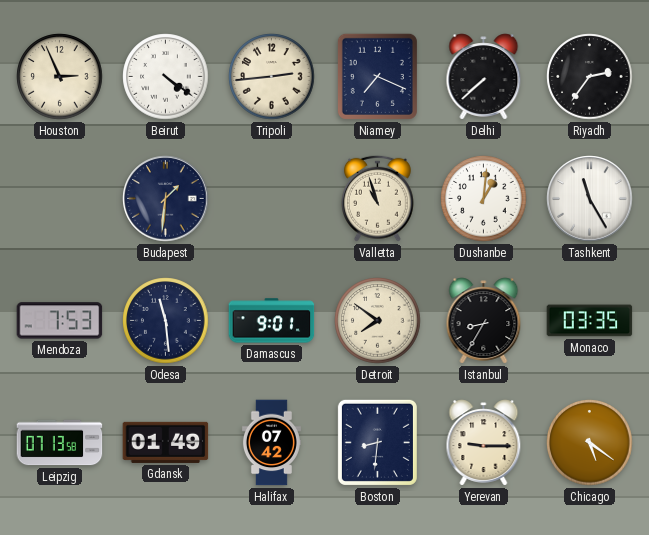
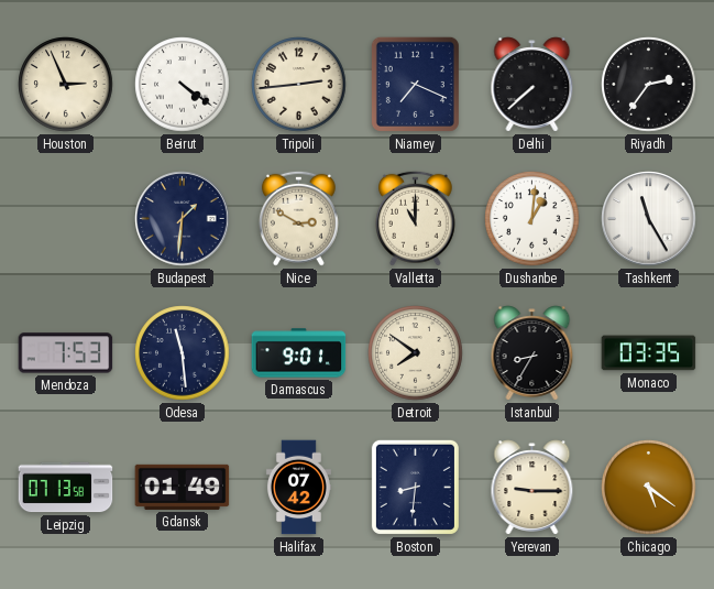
Nice: none -> 2:50
Valletta: 10:57 -> 11:00
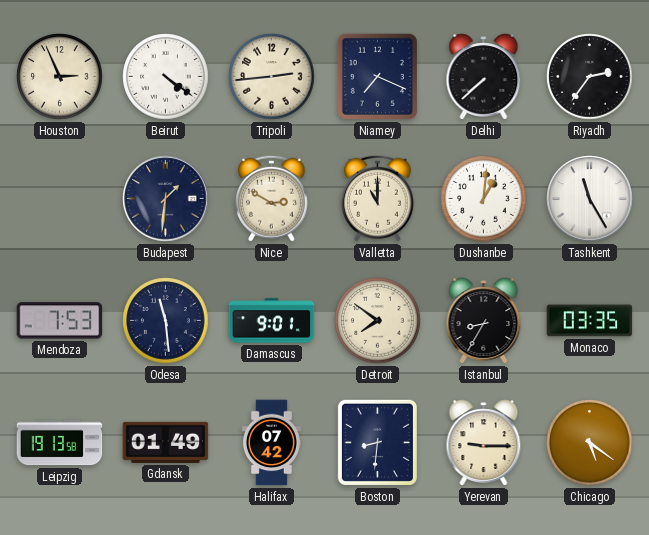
Leipzig: 07:13 -> 19:13
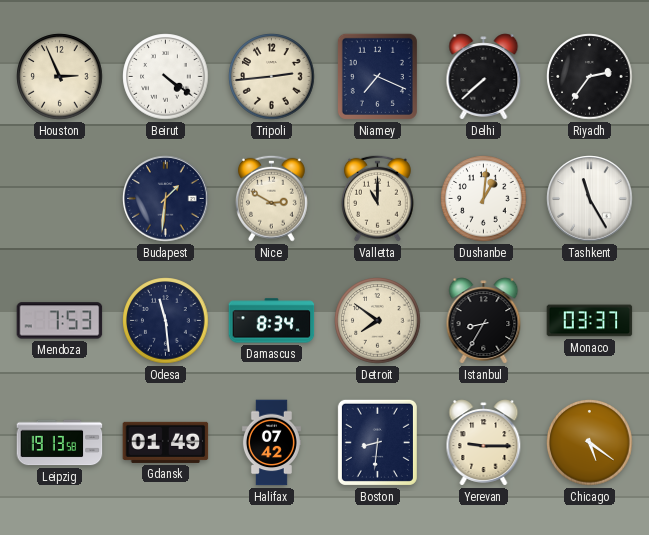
Damascus: 9:01 -> 8:34
Monaco: 03:35 -> 03:37
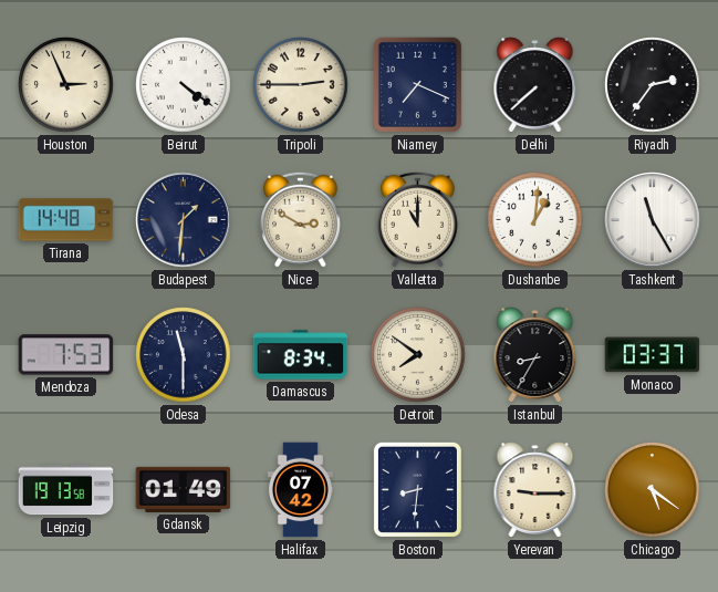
Tripoli: 2:44 -> 2:45
Tirana: none -> 14:48
Odesa: 11:29 -> 11:30
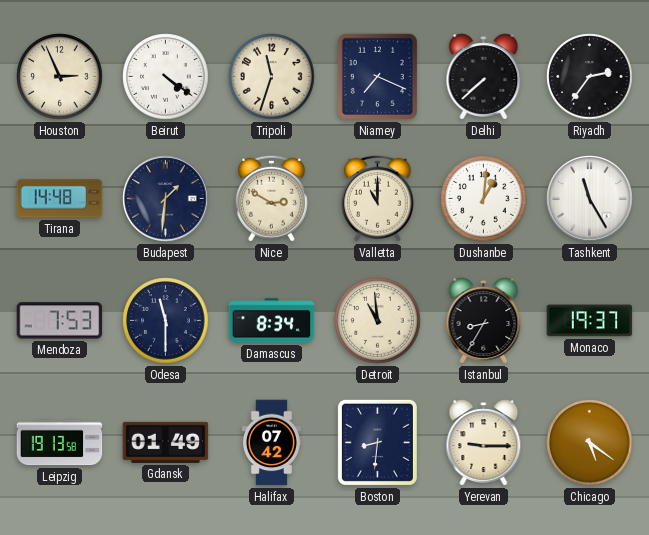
Tripoli: 2:45 -> 11:33
Detroit: 7:51 -> 10:59
Monaco: 03:37 -> 19:37
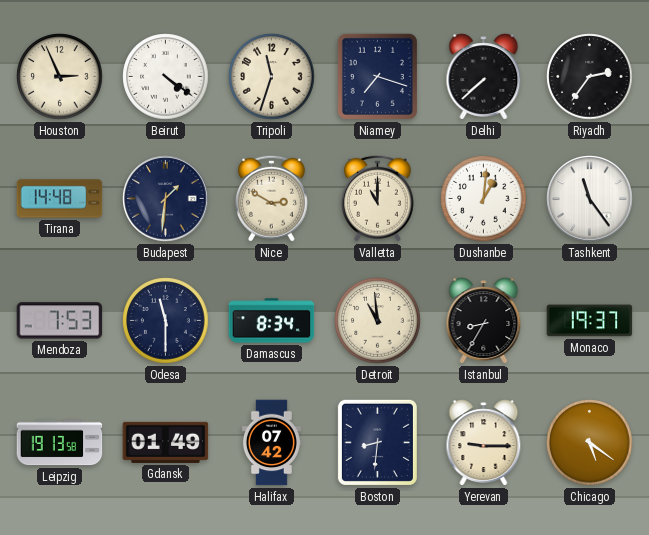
Niamey: 7:19 -> 7:18
Tashkent: 11:25 -> 11:24
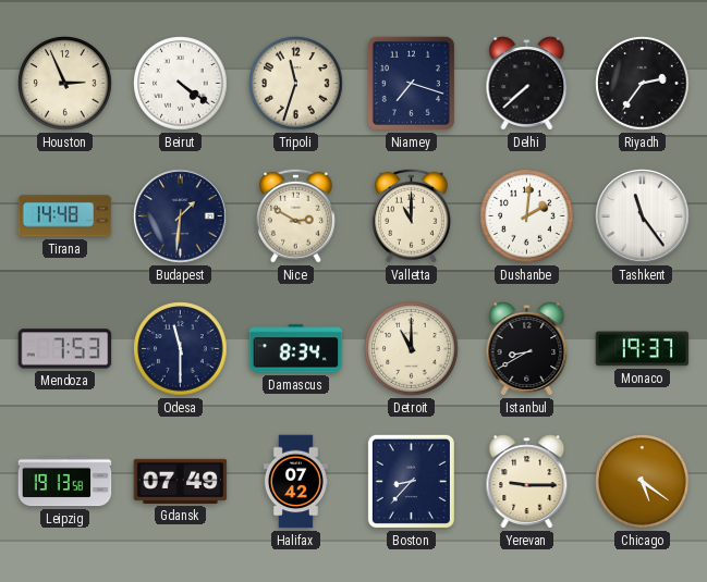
Dushanbe: 1:01 -> 2:01
Detroit: 10:59 -> 11:00
Istanbul: 8:35 -> 8:40
Gdansk: 01:49 -> 07:49
Boston: 8:31 -> 8:37
